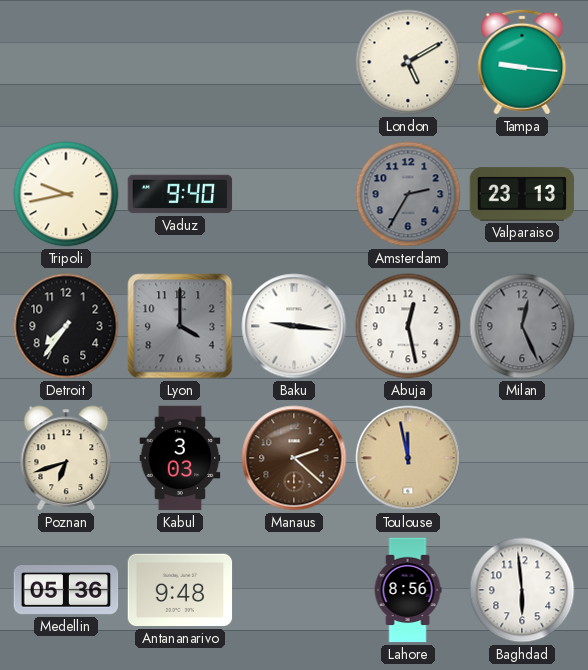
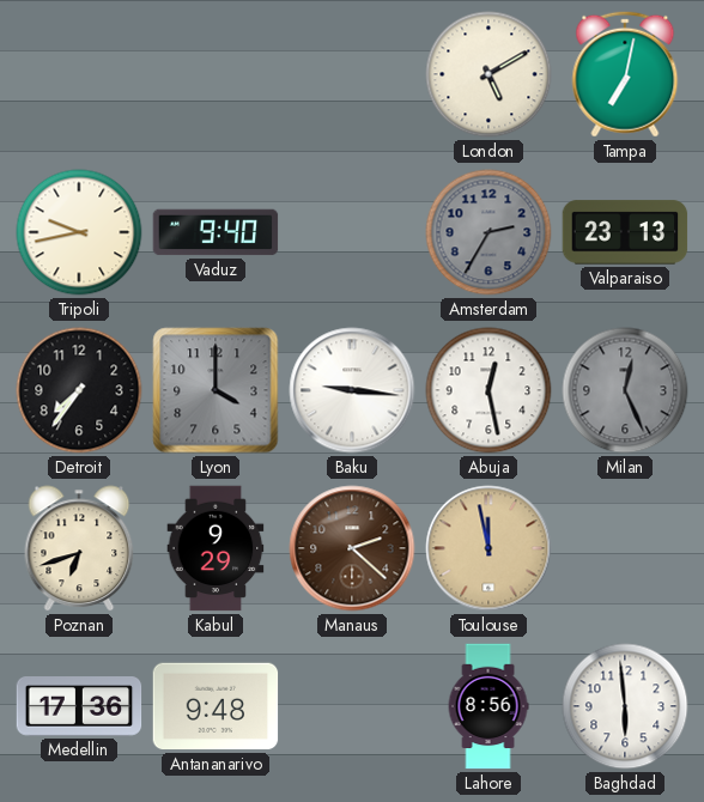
Tampa: 9:16 -> 7:02
Kabul: 3:03 -> 9:29
Medellin: 05:36 -> 17:36
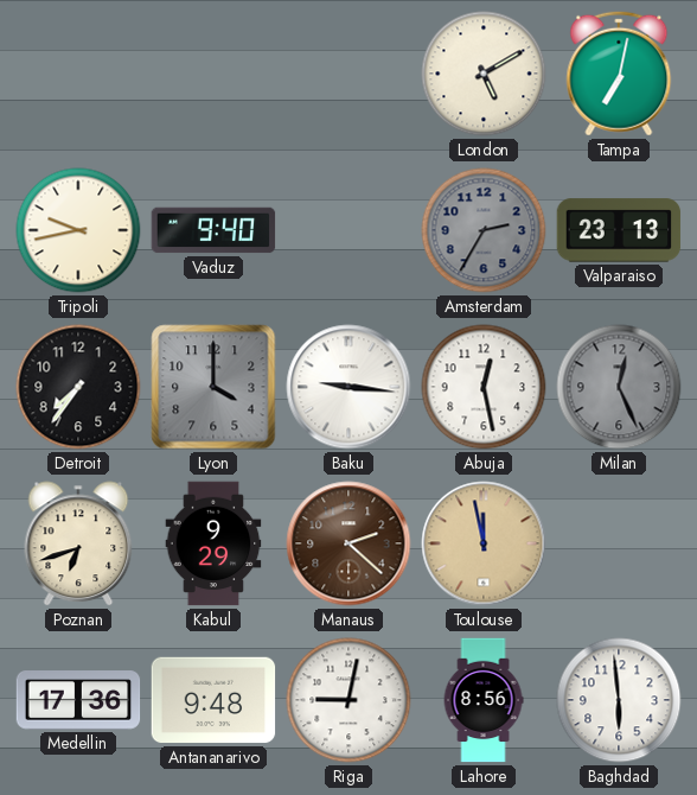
Riga: none -> 9:02
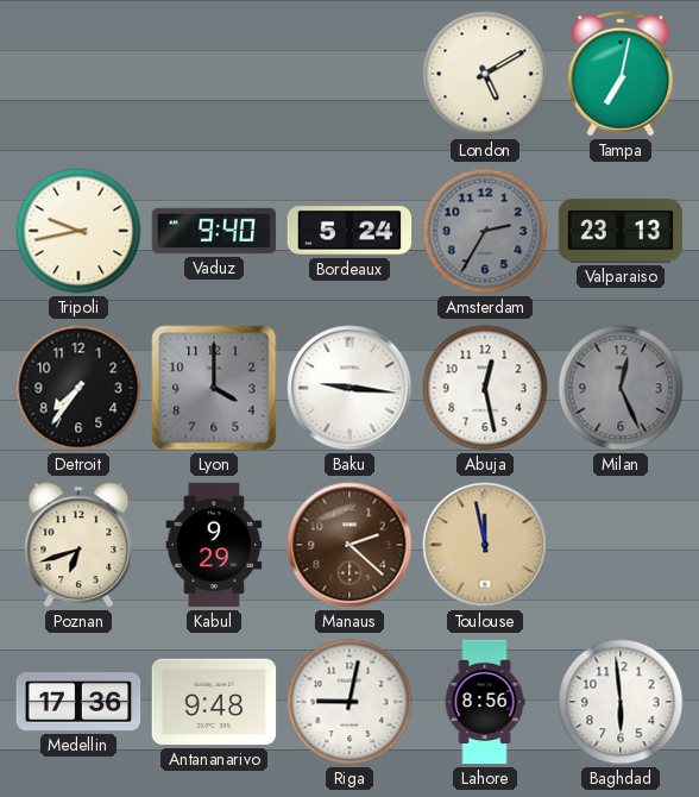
Bordeaux: none -> 5:24
